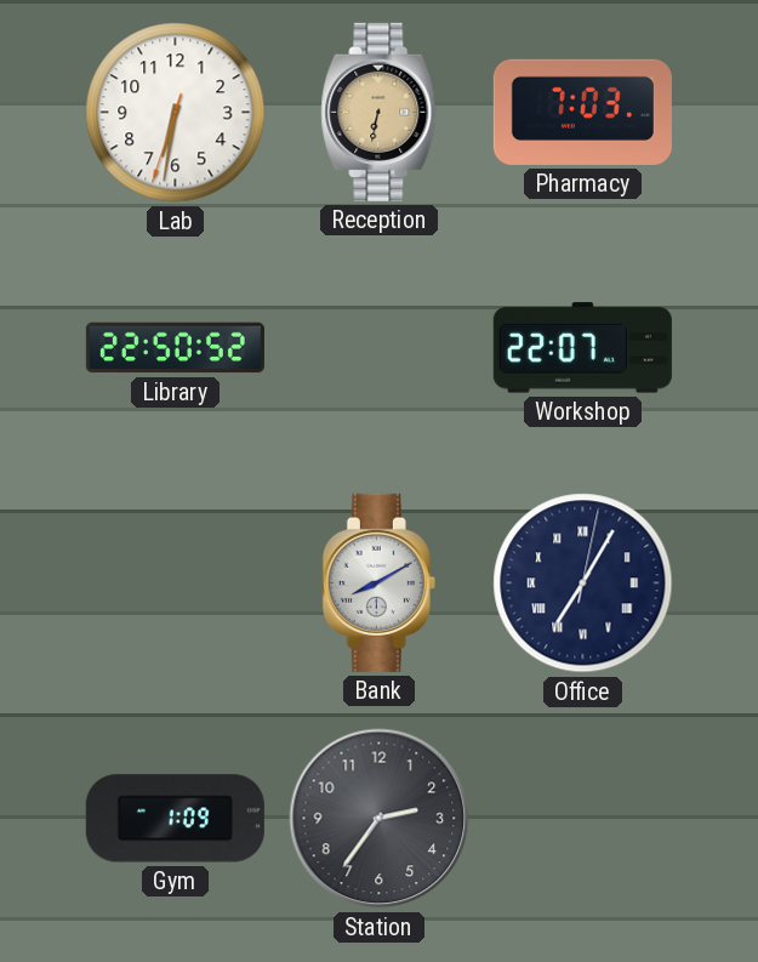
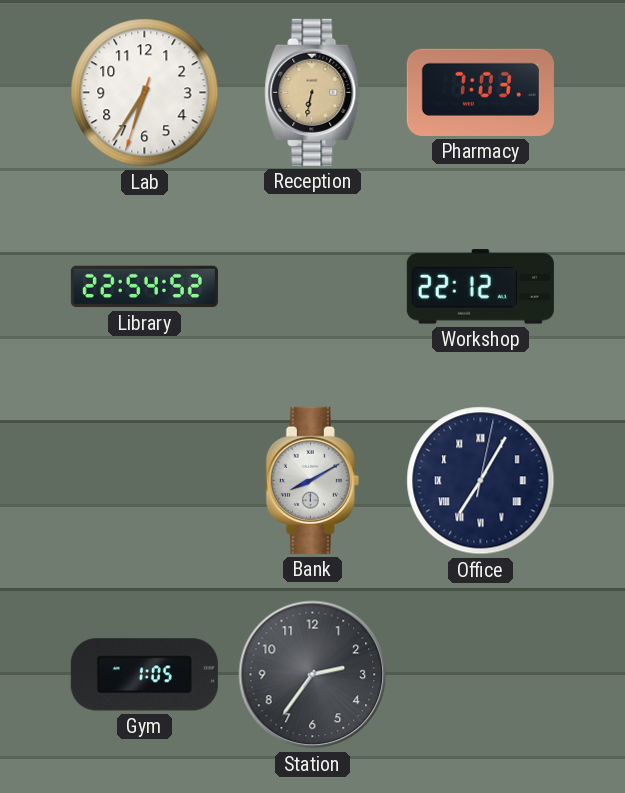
Lab: 6:31 -> 6:35
Library: 22:50 -> 22:54
Workshop: 22:07 -> 22:12
Gym: 1:09 -> 1:05
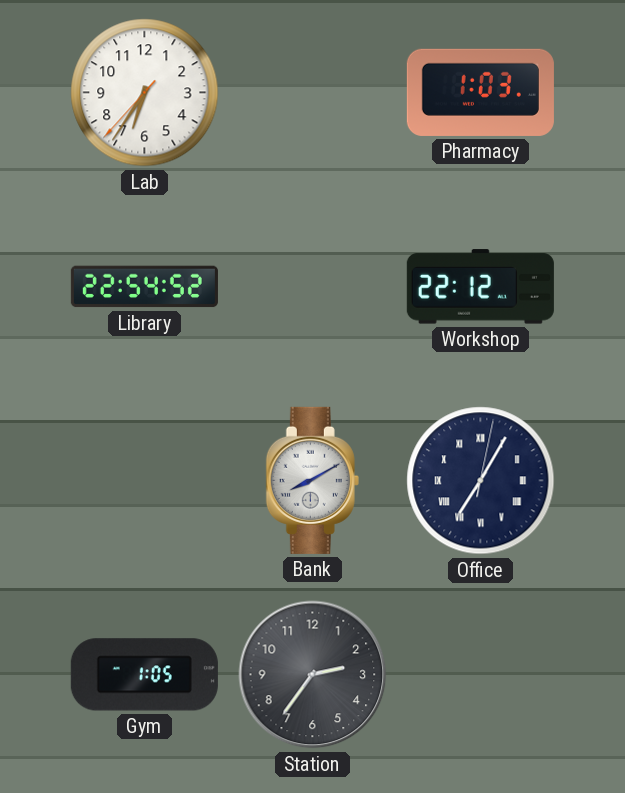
Lab: 6:35:33 -> 6:35:37
Reception: 6:32 -> none
Pharmacy: 7:03 -> 1:03
